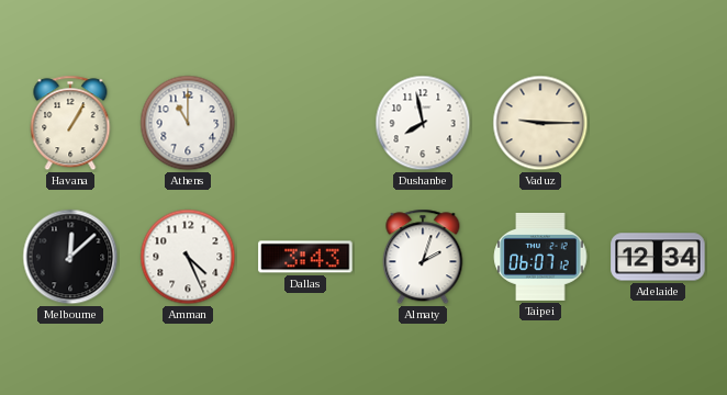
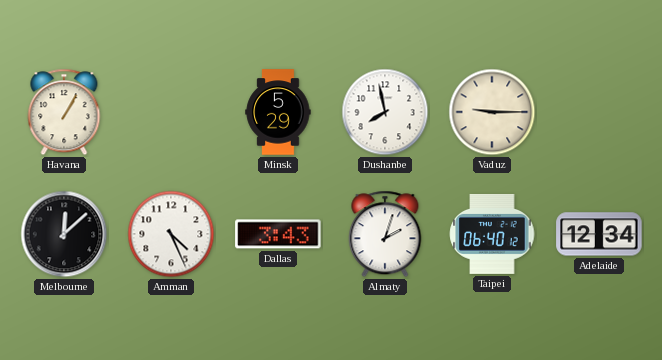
Athens: 11:00 -> none
Minsk: none -> 5:29
Taipei: 06:07 -> 06:40
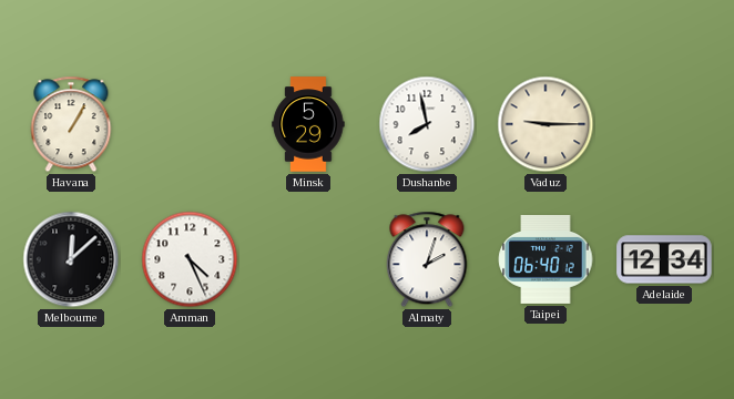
Dallas: 3:43 -> none
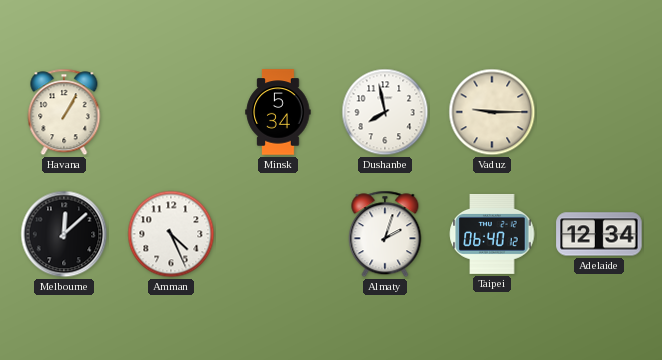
Minsk: 5:29 -> 5:34
